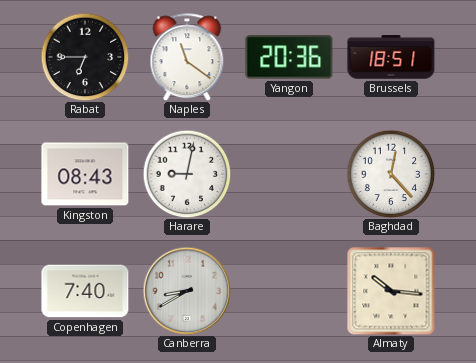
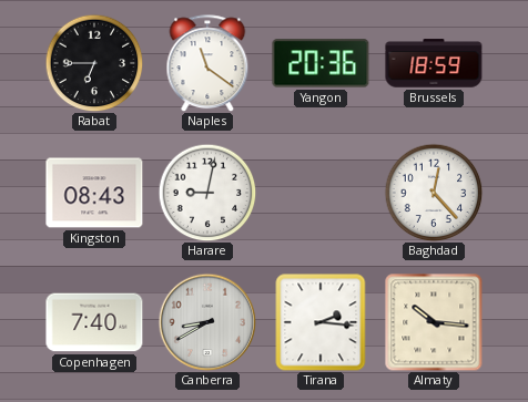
Brussels: 18:51 -> 18:59
Tirana: none -> 2:16
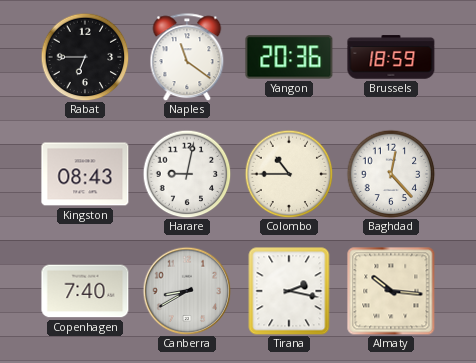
Colombo: none -> 10:45
Tirana: 2:16 -> 2:17
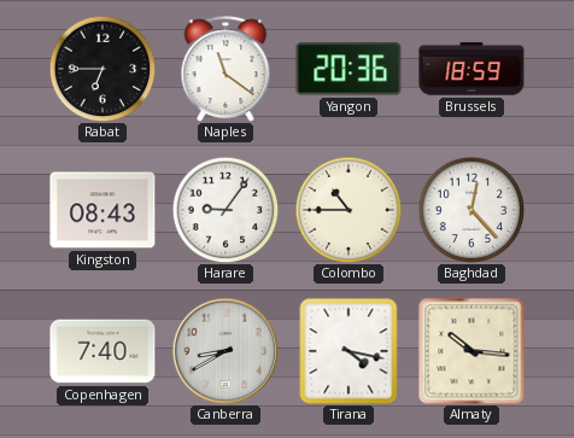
Harare: 9:02 -> 9:06
Tirana: 2:17 -> 4:17
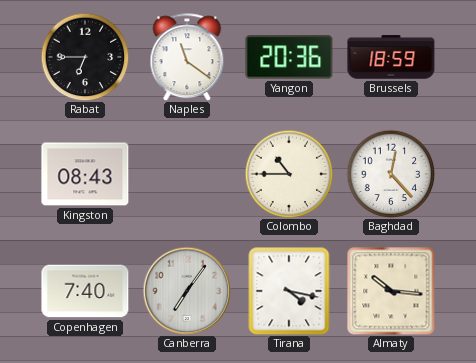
Harare: 9:06 -> none
Canberra: 8:40 -> 7:06
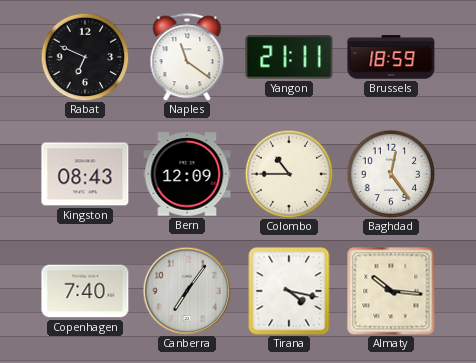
Rabat: 6:45 -> 6:49
Yangon: 20:36 -> 21:11
Bern: none -> 12:09
Baghdad: 12:23 -> 12:24
